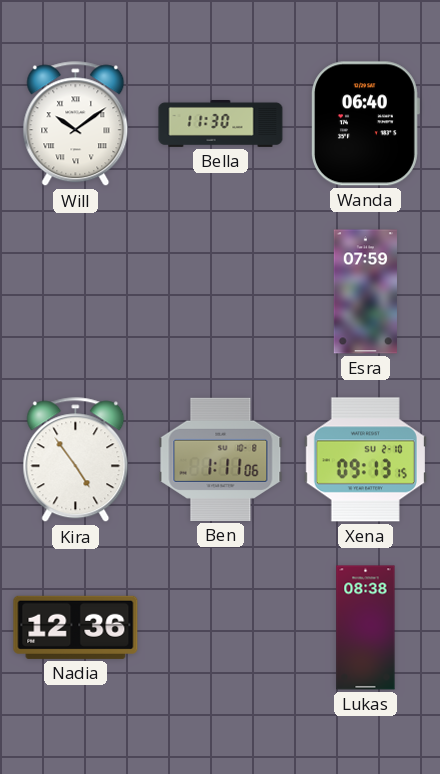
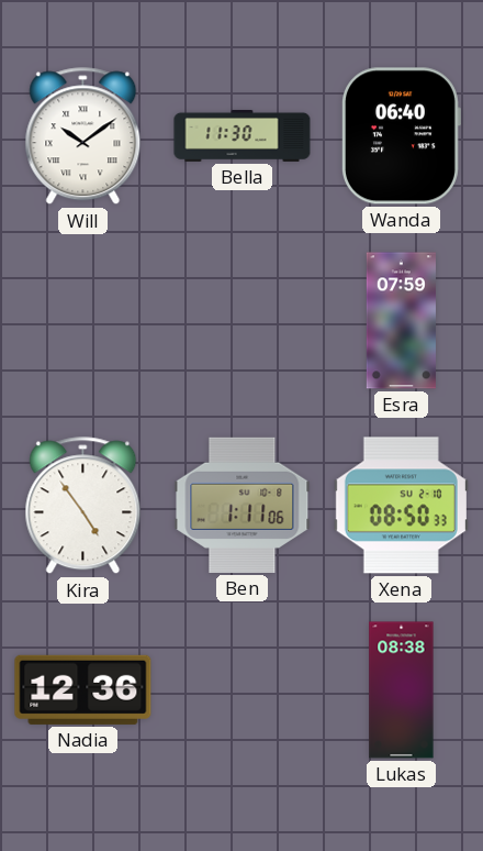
Xena: 09:13 -> 08:50
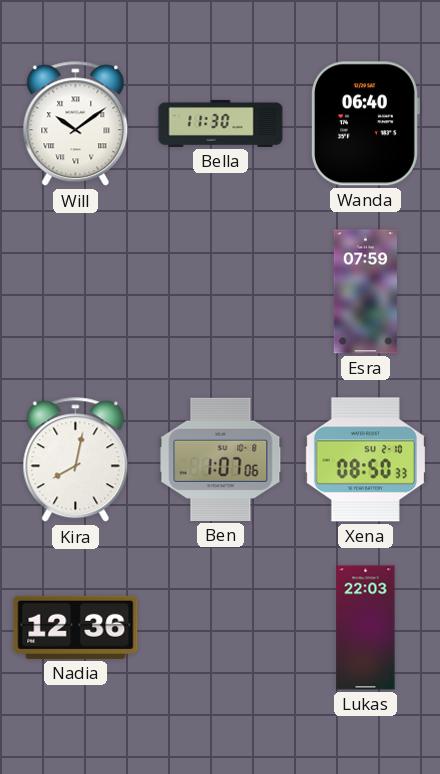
Kira: 4:54 -> 8:02
Ben: 1:11 -> 1:07
Lukas: 08:38 -> 22:03
